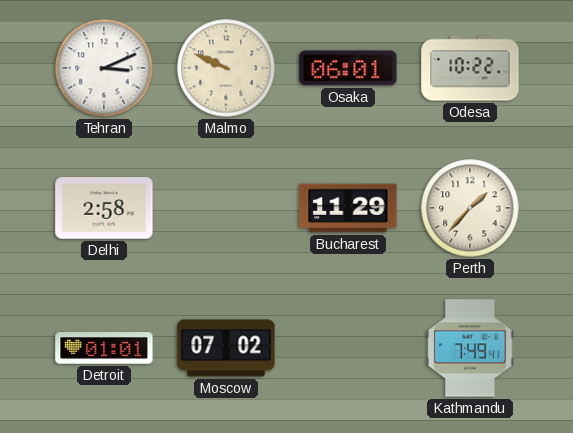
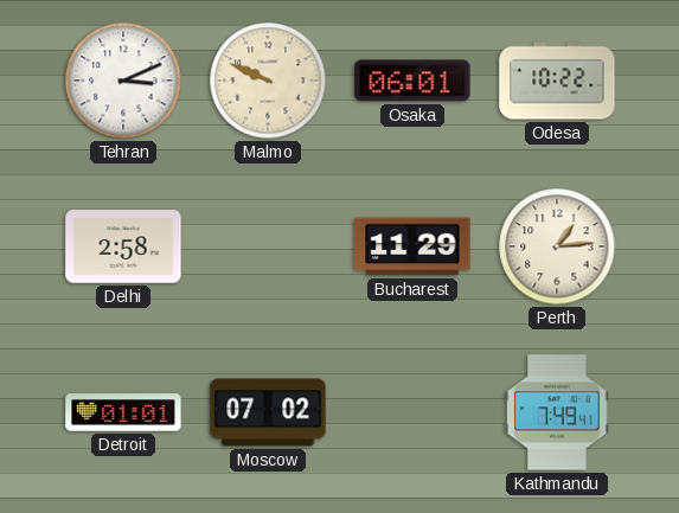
Perth: 1:37 -> 1:14
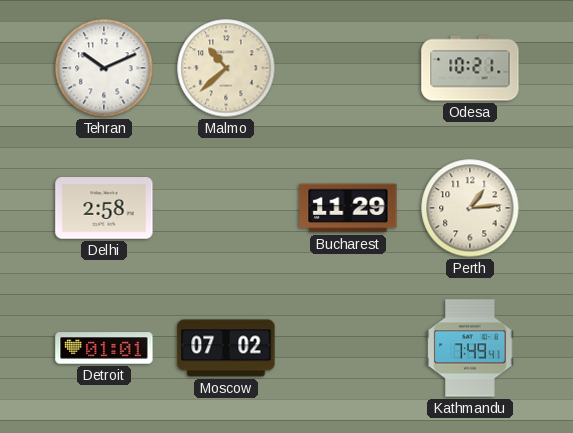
Tehran: 3:11 -> 10:11
Malmo: 9:49 -> 10:38
Osaka: 06:01 -> none
Odesa: 10:22 -> 10:21
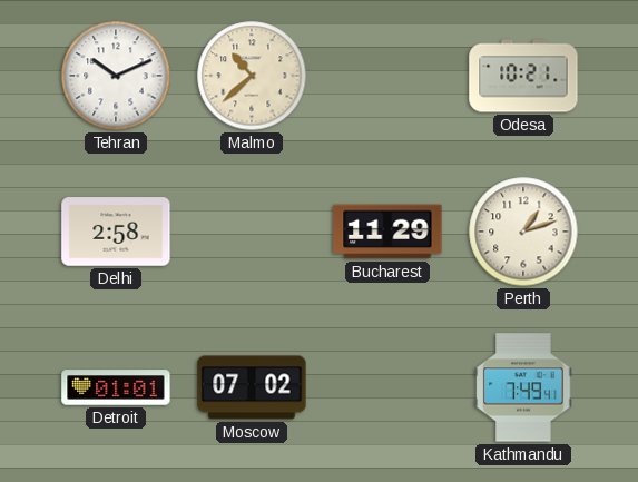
Perth: 1:14 -> 1:12
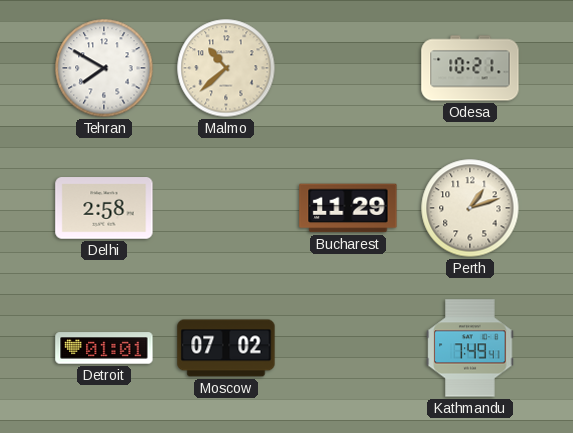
Tehran: 10:11 -> 7:50
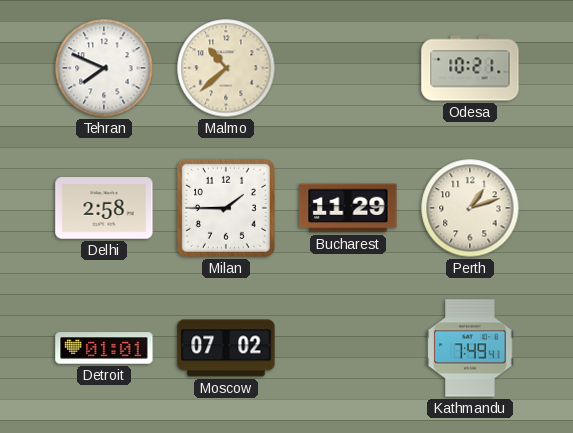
Tehran: 7:50 -> 7:49
Milan: none -> 1:45
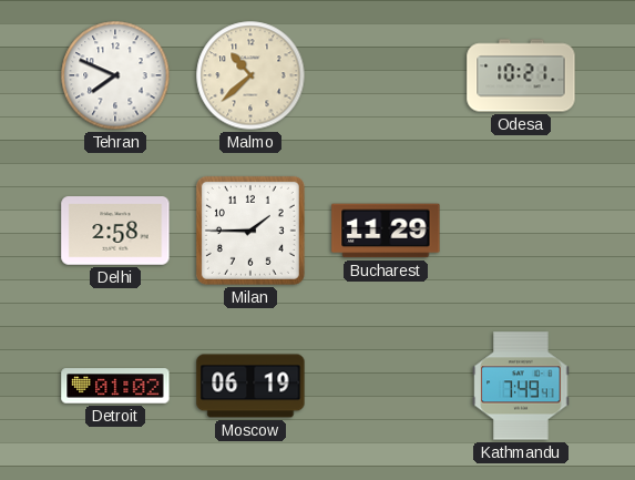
Perth: 1:12 -> none
Detroit: 01:01 -> 01:02
Moscow: 07:02 -> 06:19
